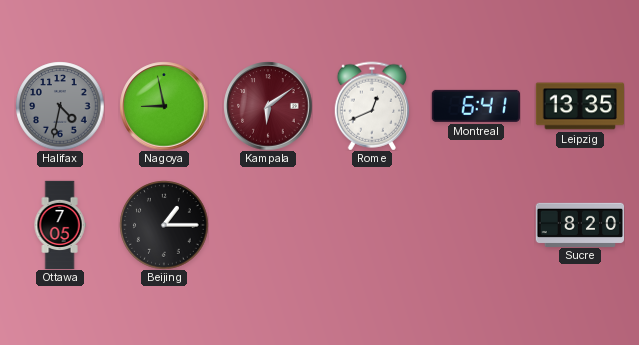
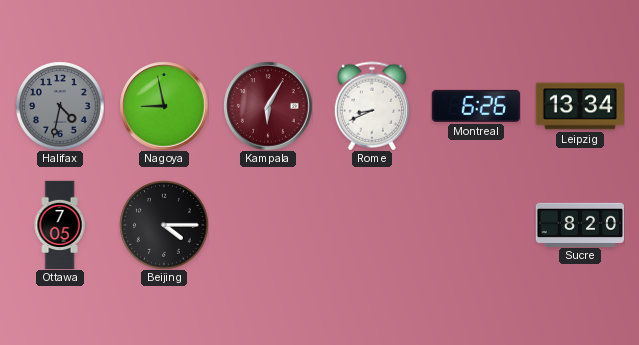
Kampala: 6:09 -> 6:05
Rome: 12:41 -> 8:41
Montreal: 6:41 -> 6:26
Leipzig: 13:35 -> 13:34
Beijing: 1:15 -> 4:15
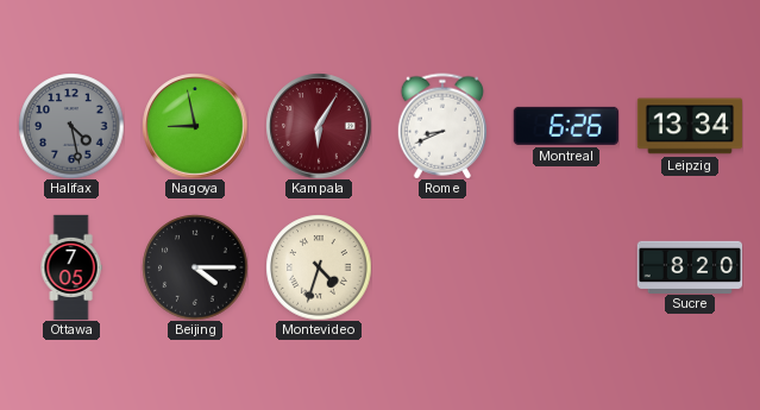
Halifax: 4:32 -> 4:28
Montevideo: none -> 4:33
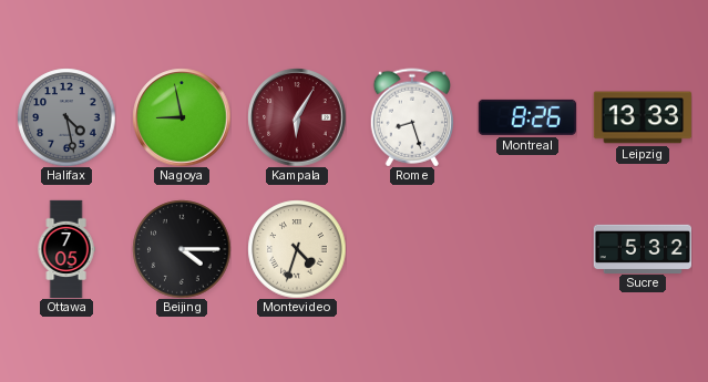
Rome: 8:41 -> 8:27
Montreal: 6:26 -> 8:26
Leipzig: 13:34 -> 13:33
Sucre: 8:20 -> 5:32
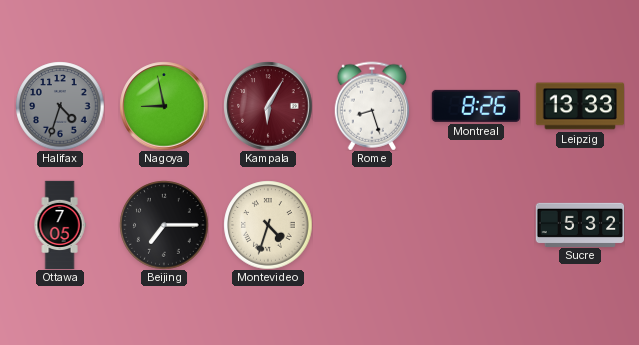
Halifax: 4:28 -> 4:33
Beijing: 4:15 -> 7:15
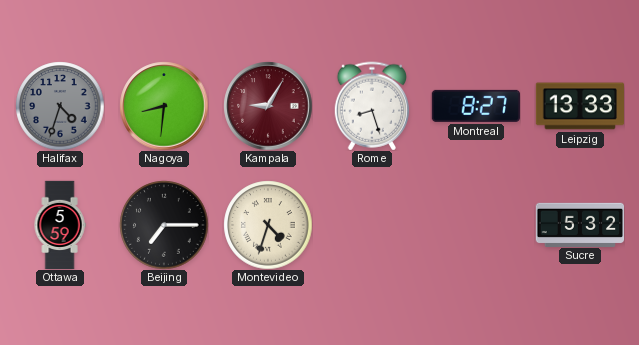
Nagoya: 8:58 -> 8:31
Kampala: 6:05 -> 9:05
Montreal: 8:26 -> 8:27
Ottawa: 7:05 -> 5:59
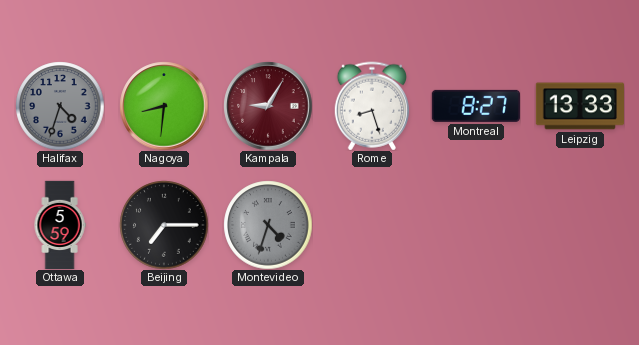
Montevideo dial: cream -> grey
Sucre: 5:32 -> none
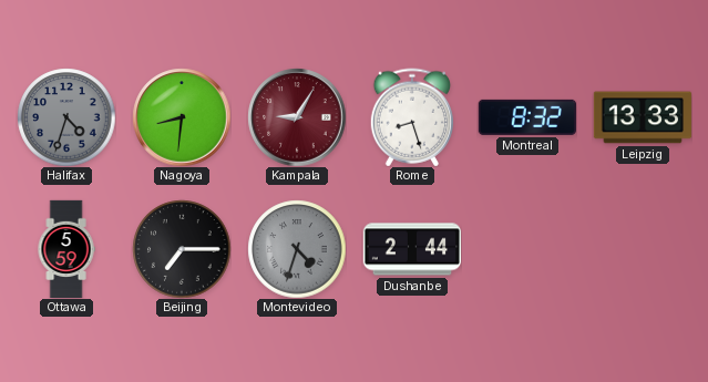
Montreal: 8:27 -> 8:32
Dushanbe: none -> 2:44
